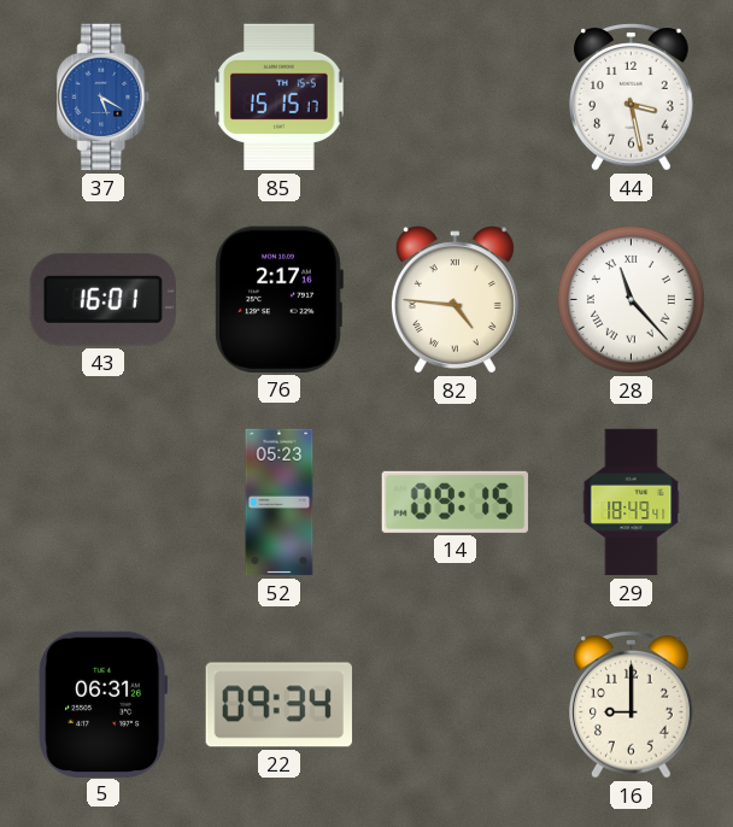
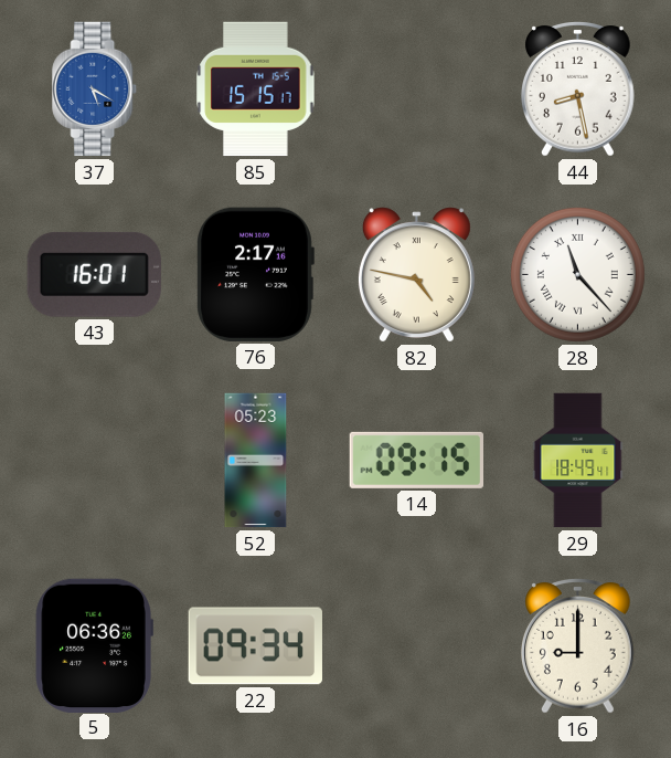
44: 3:28 -> 8:28
82: 4:46 -> 4:47
5: 06:31 -> 06:36
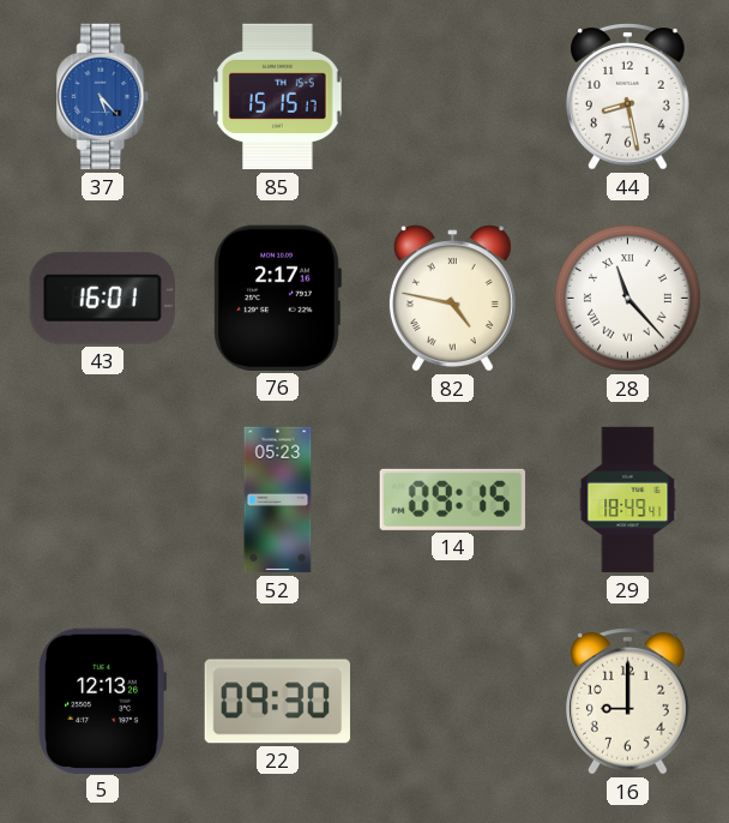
37: 5:20 -> 5:23
5: 06:36 -> 12:13
22: 09:34 -> 09:30
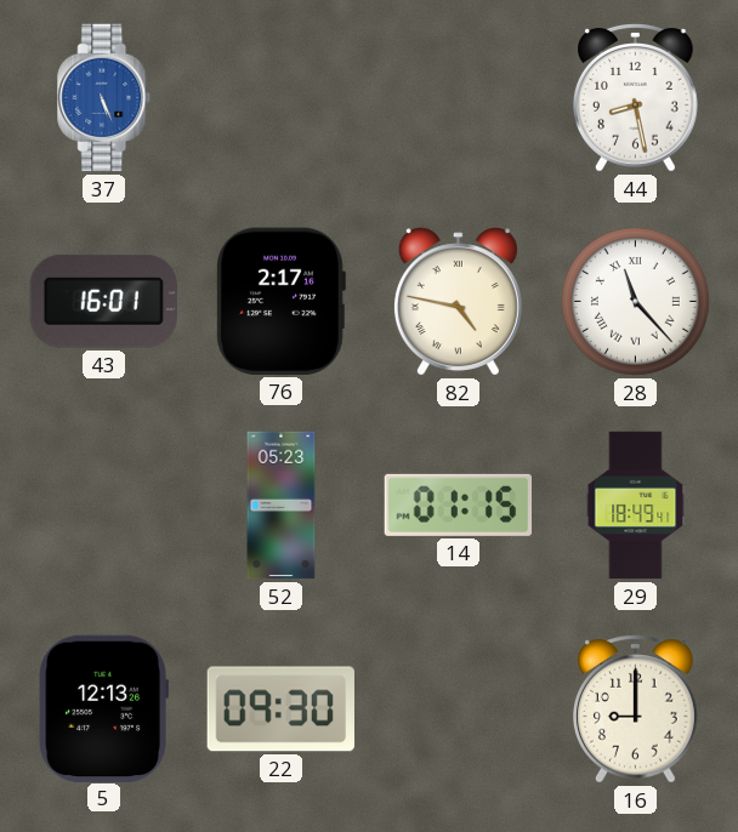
37: 5:23 -> 5:26
85: 15:15 -> none
14: 09:15 -> 01:15
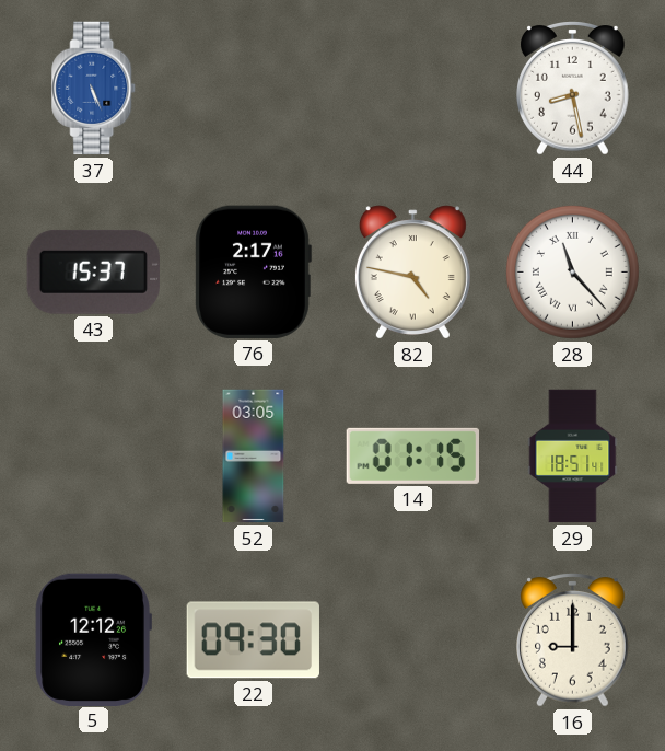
43: 16:01 -> 15:37
52: 05:23 -> 03:05
29: 18:49 -> 18:51
5: 12:13 -> 12:12
